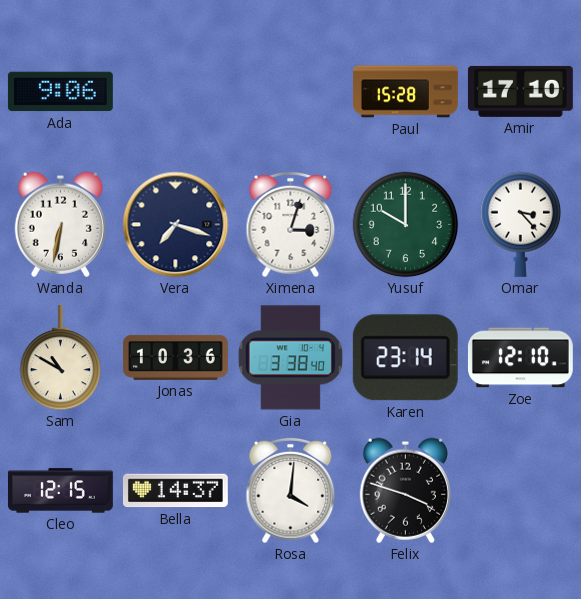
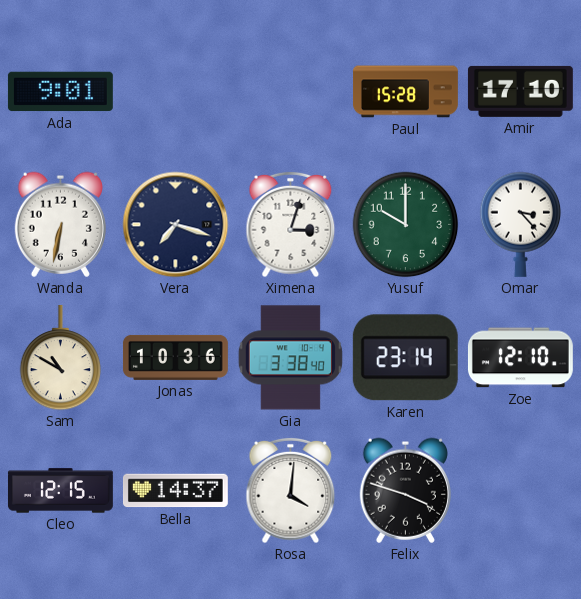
Ada: 9:06 -> 9:01
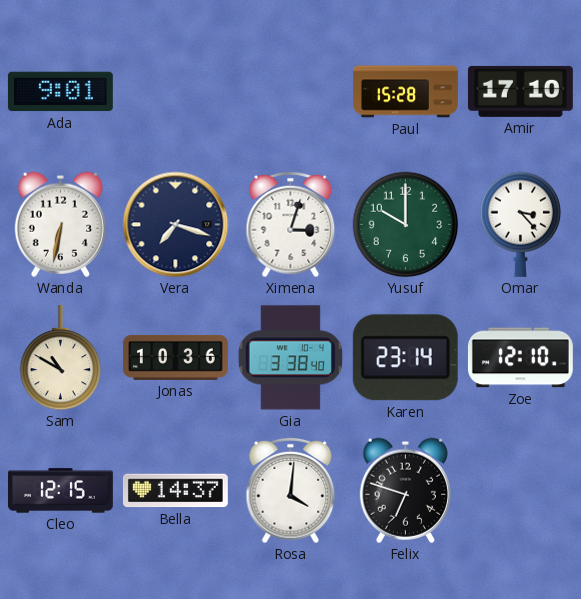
Felix: 3:48 -> 6:48
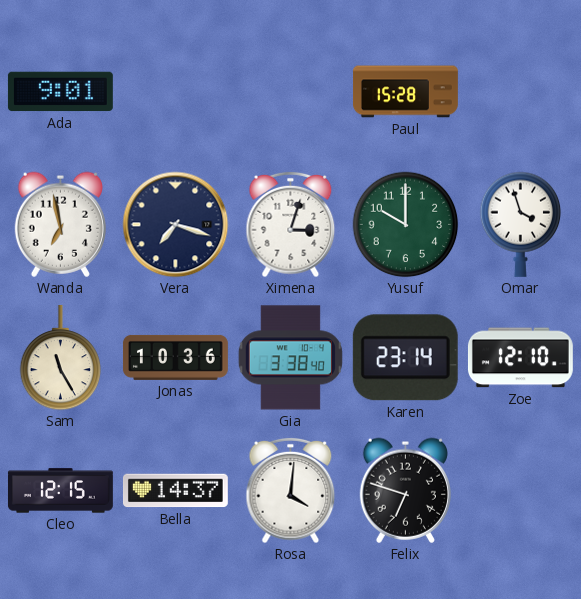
Amir: 17:10 -> none
Wanda: 6:32 -> 6:58
Omar: 3:23 -> 3:57
Sam: 10:50 -> 11:25
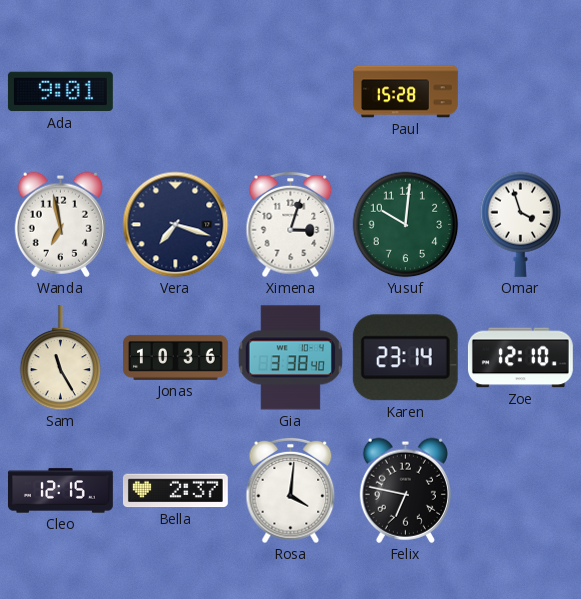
Yusuf: 10:00 -> 10:01
Bella: 14:37 -> 2:37
Felix: 6:48 -> 6:47
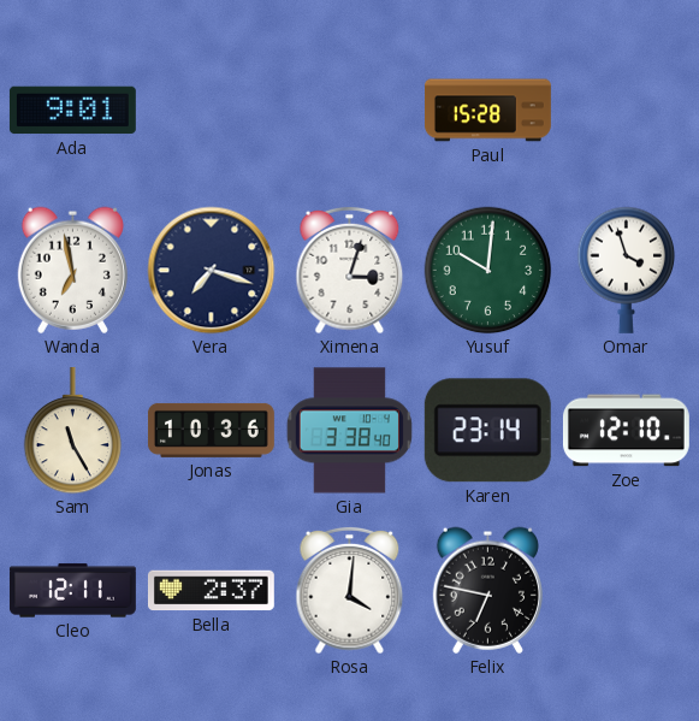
Cleo: 12:15 -> 12:11
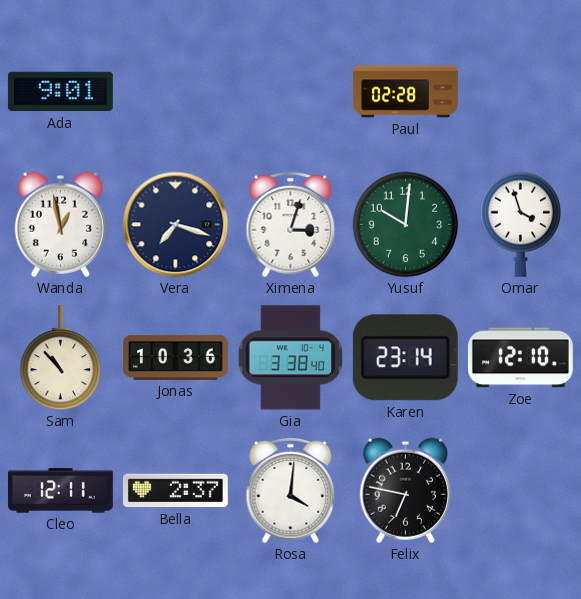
Paul: 15:28 -> 02:28
Wanda: 6:58 -> 12:58
Sam: 11:25 -> 10:53
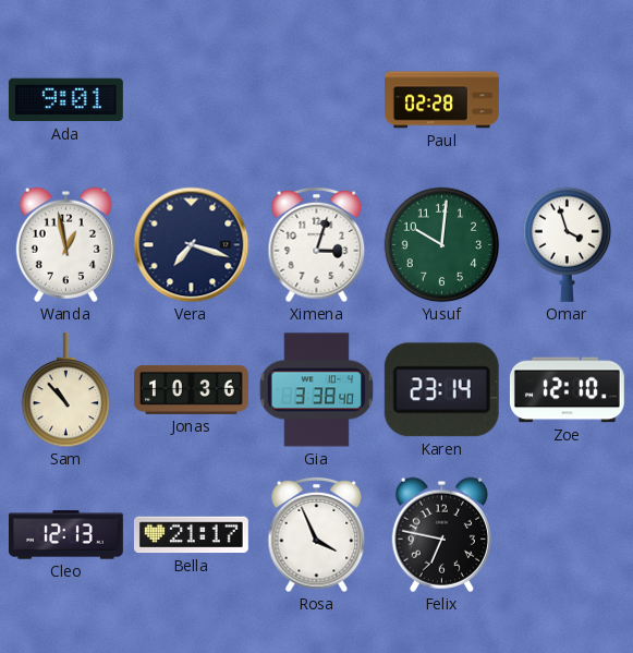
Cleo: 12:11 -> 12:13
Bella: 2:37 -> 21:17
Rosa: 4:01 -> 3:56
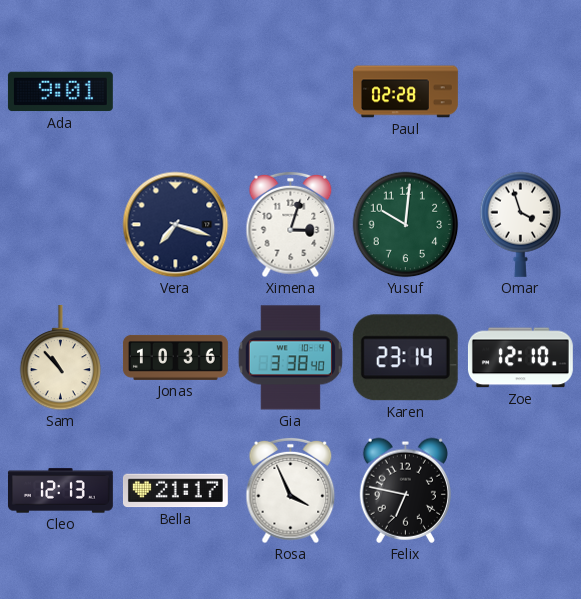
Wanda: 12:58 -> none
